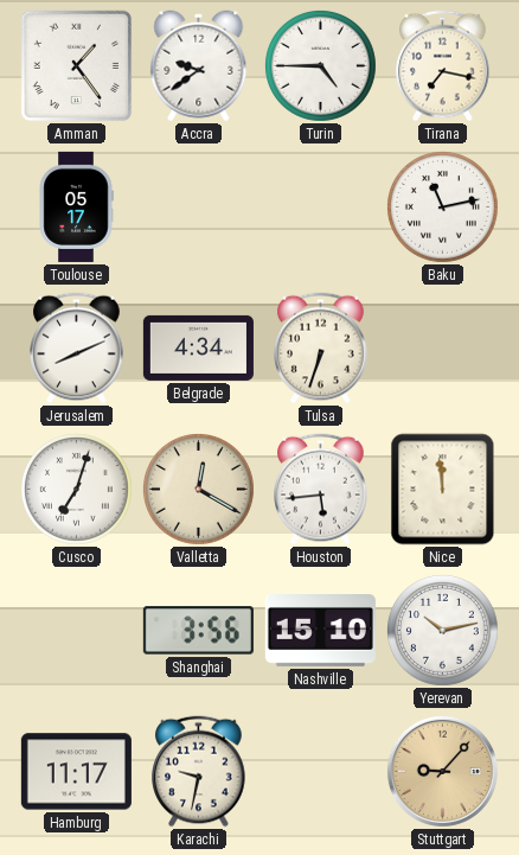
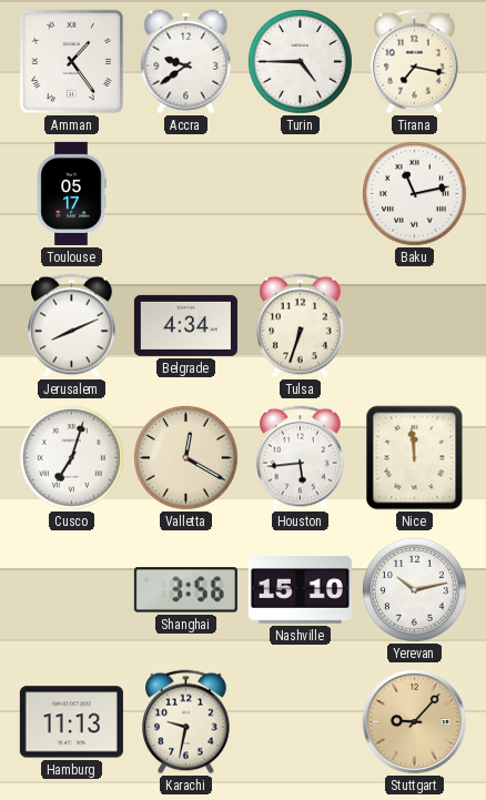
Hamburg: 11:17 -> 11:13
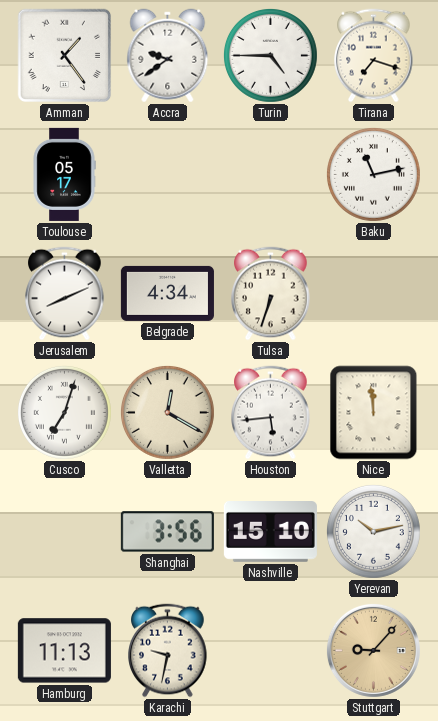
Tirana: 7:17 -> 7:18
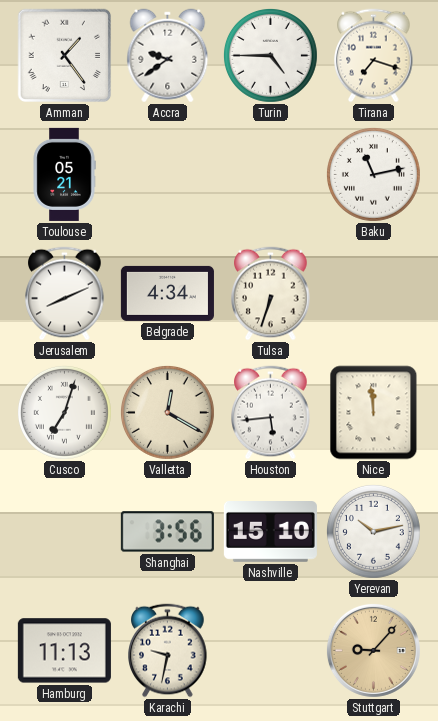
Toulouse: 05:17 -> 05:21
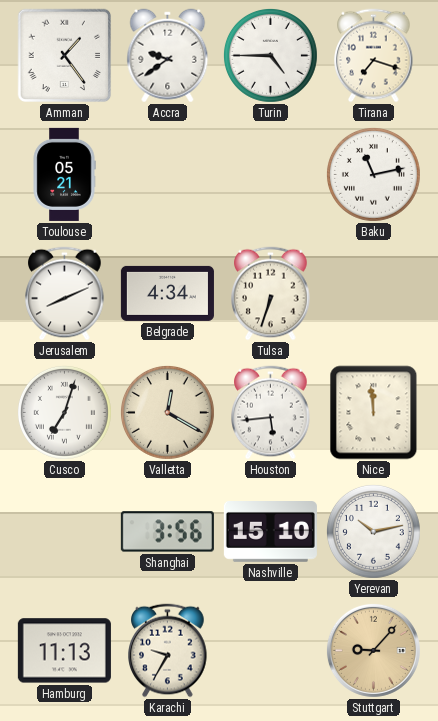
Karachi: 9:32 -> 9:35
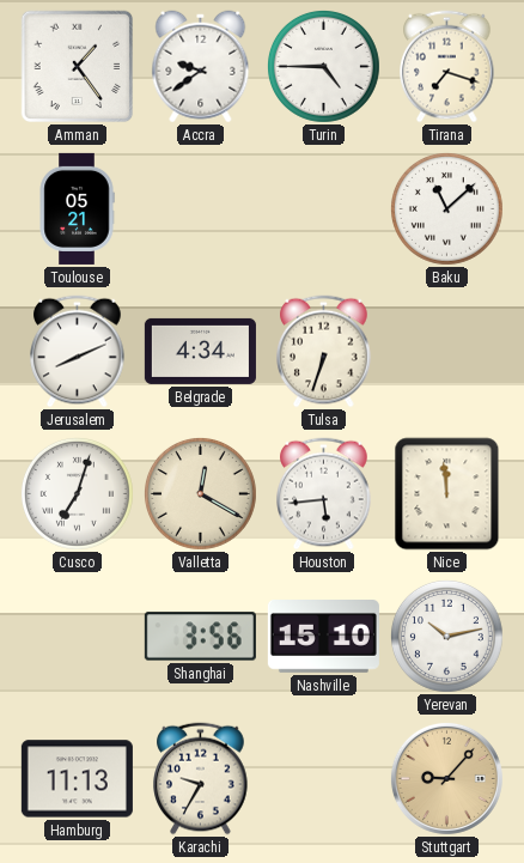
Baku: 11:13 -> 11:08
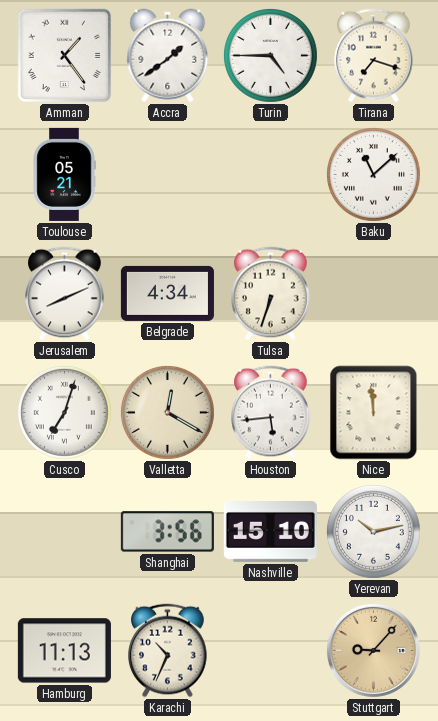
Accra: 9:39 -> 1:39
Karachi: 9:35 -> 10:34
